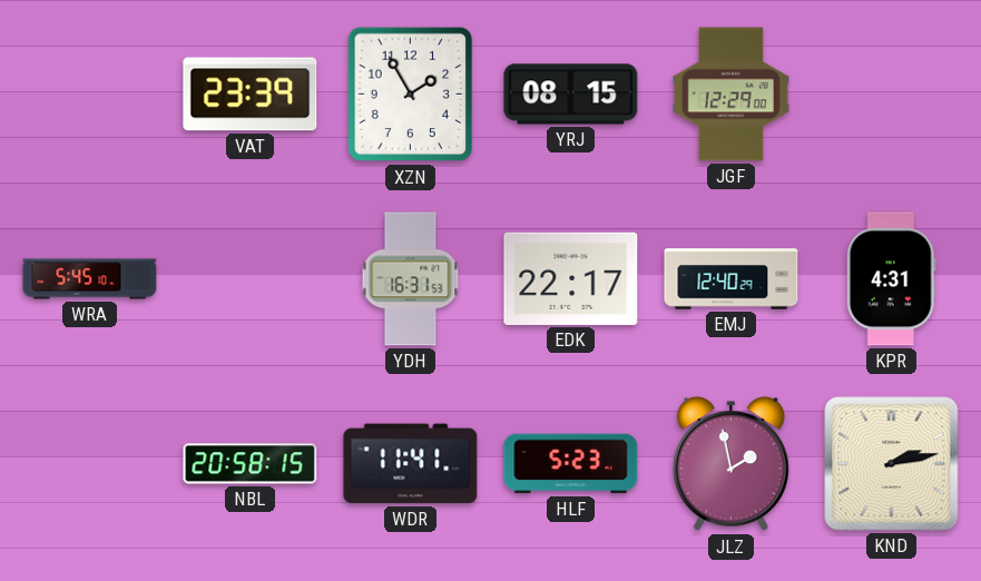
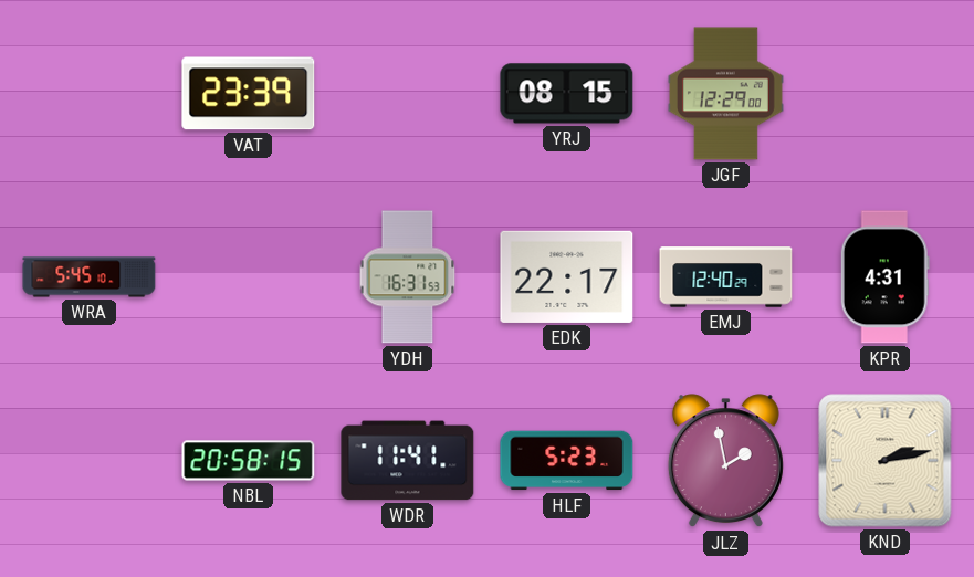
XZN: 1:55 -> none
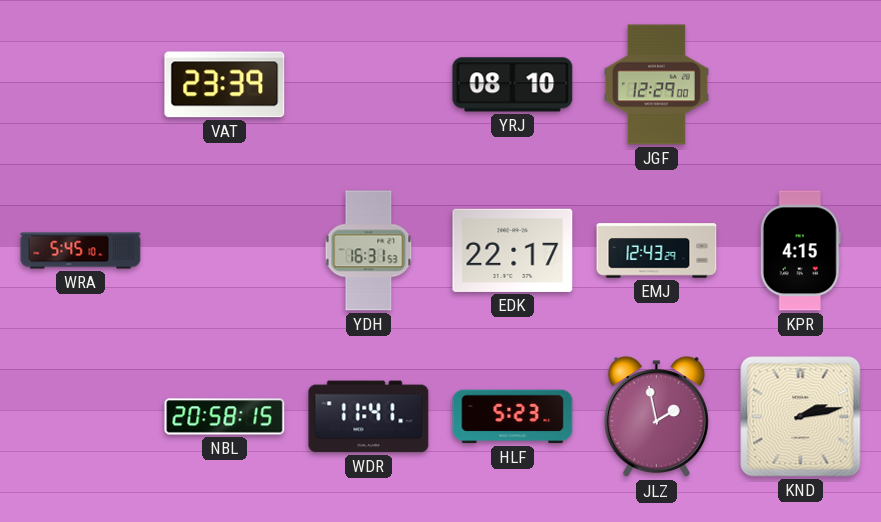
YRJ: 08:15 -> 08:10
EMJ: 12:40 -> 12:43
KPR: 4:31 -> 4:15
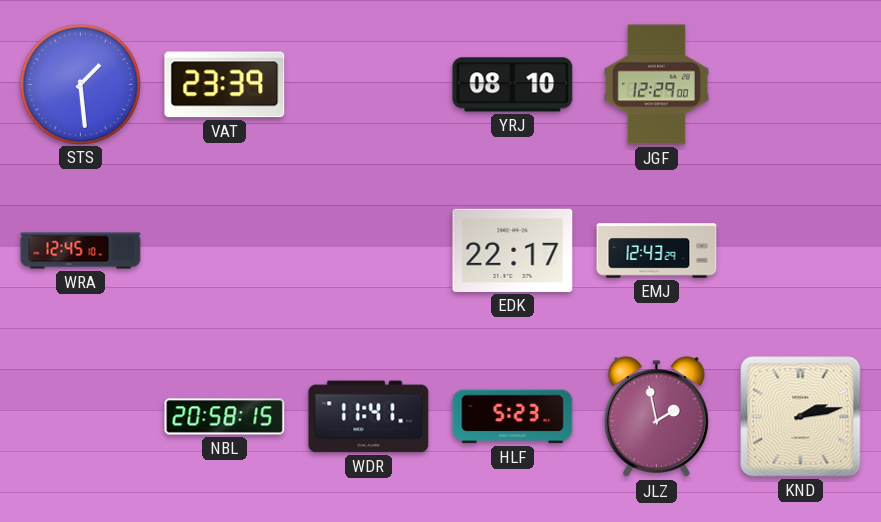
STS: none -> 1:29
WRA: 5:45 -> 12:45
YDH: 16:31 -> none
KPR: 4:15 -> none
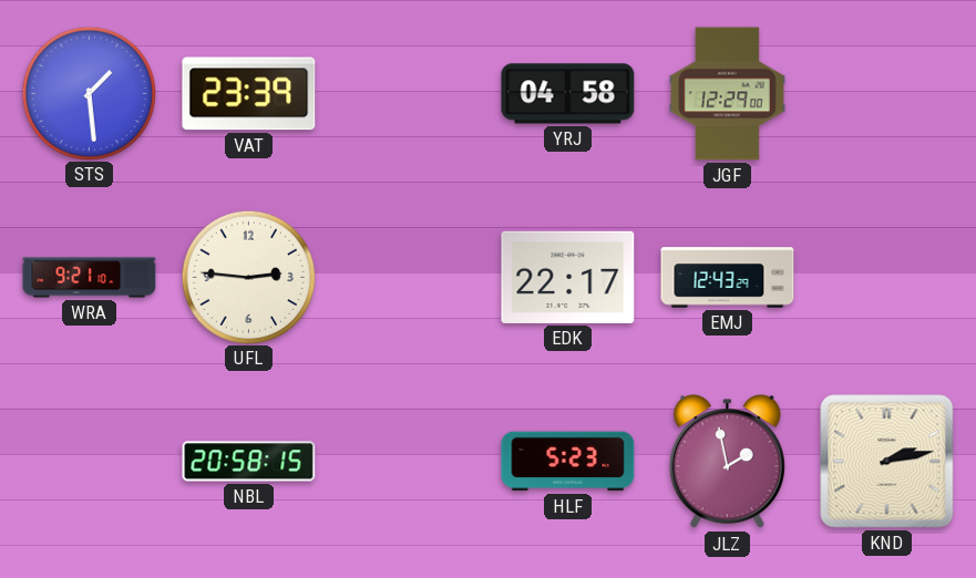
YRJ: 08:10 -> 04:58
WRA: 12:45 -> 9:21
UFL: none -> 2:46
WDR: 11:41 -> none
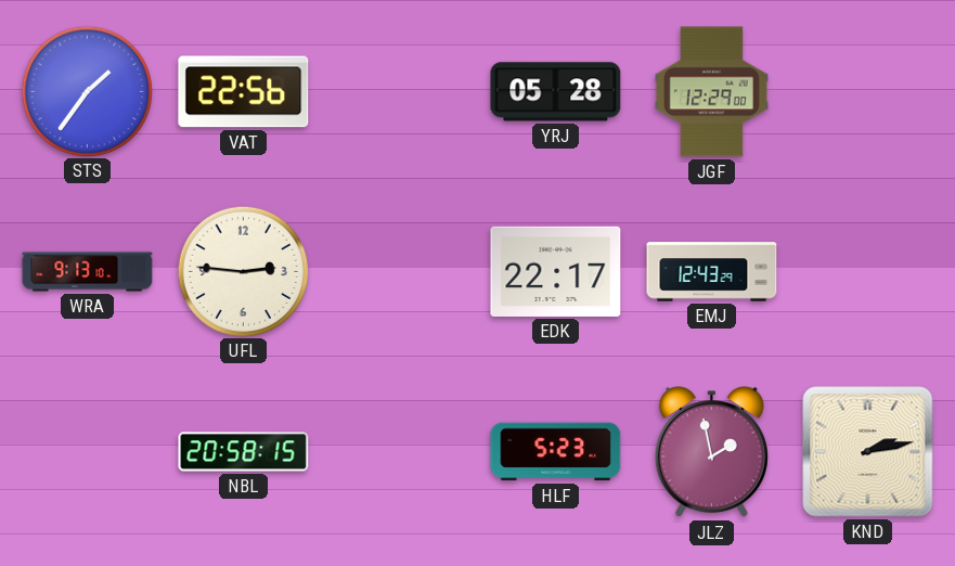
STS: 1:29 -> 1:36
VAT: 23:39 -> 22:56
YRJ: 04:58 -> 05:28
WRA: 9:21 -> 9:13
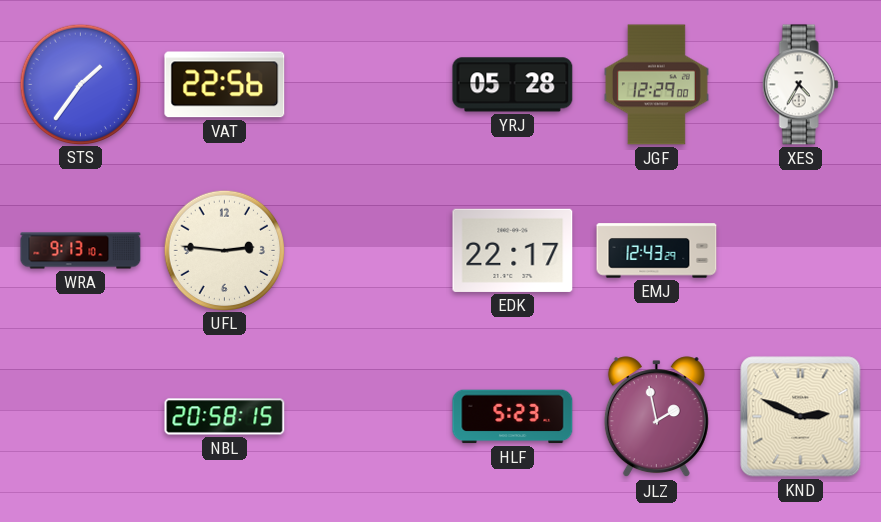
XES: none -> 4:35
KND: 2:13 -> 2:49
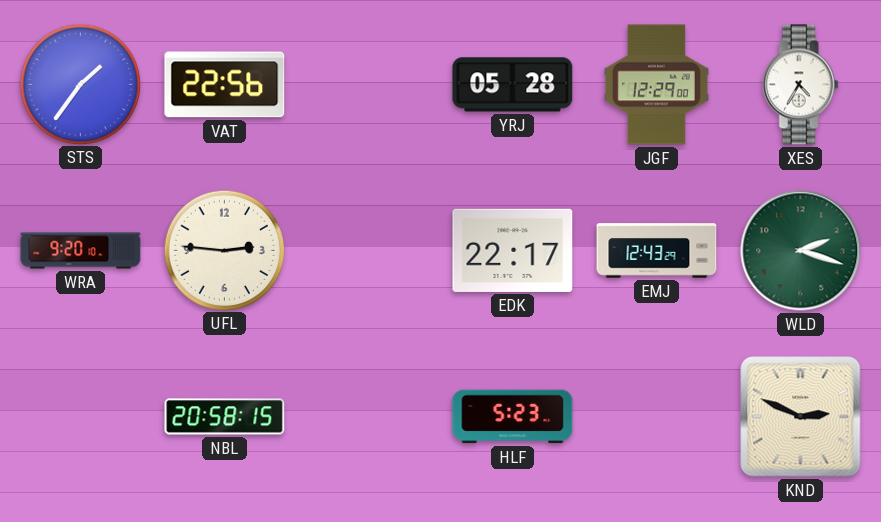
WRA: 9:13 -> 9:20
WLD: none -> 2:18
JLZ: 1:58 -> none
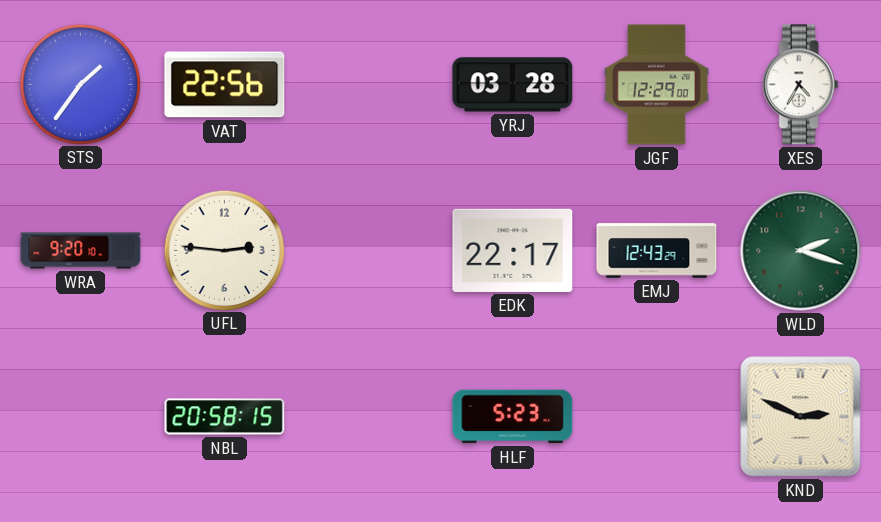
YRJ: 05:28 -> 03:28
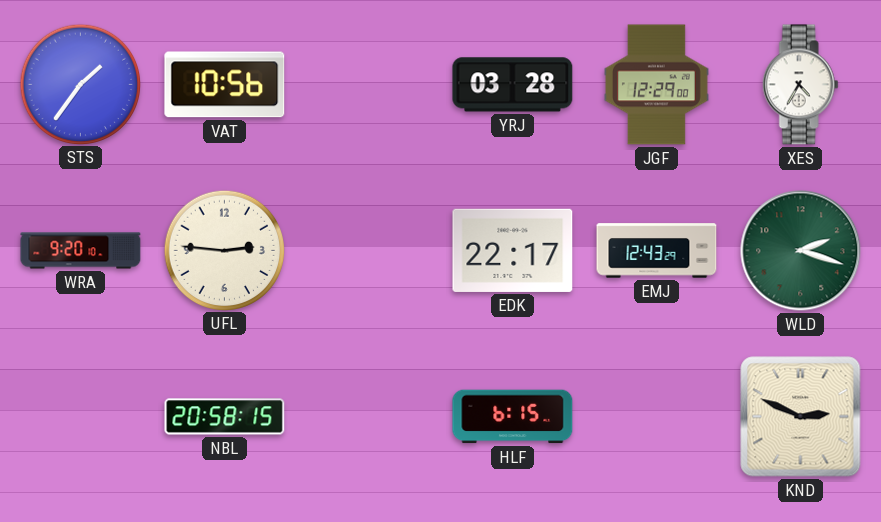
VAT: 22:56 -> 10:56
HLF: 5:23 -> 6:15
